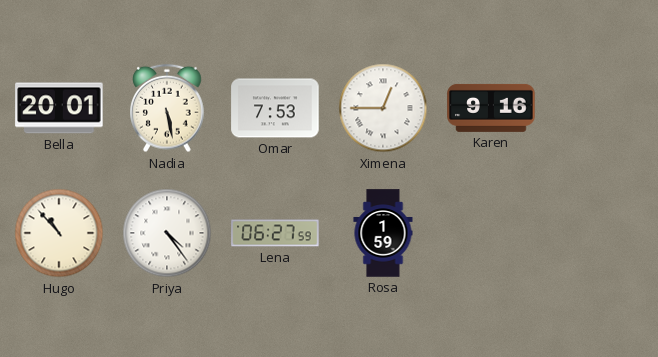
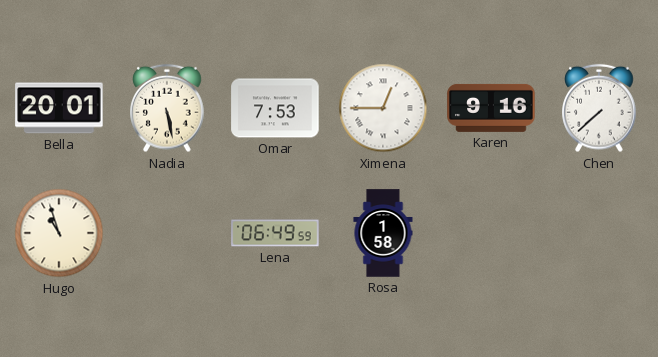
Chen: none -> 7:38
Hugo: 10:53 -> 10:57
Priya: 4:24 -> none
Lena: 06:27 -> 06:49
Rosa: 1:59 -> 1:58
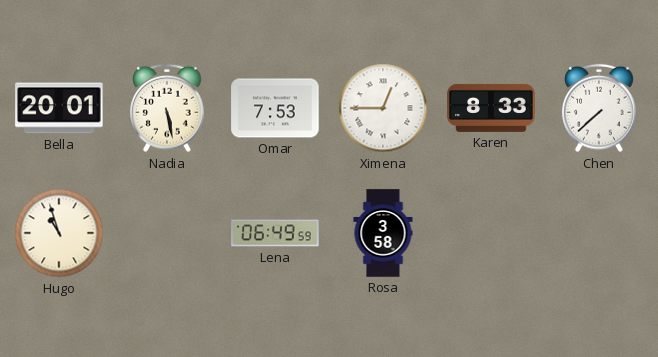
Karen: 9:16 -> 8:33
Rosa: 1:58 -> 3:58
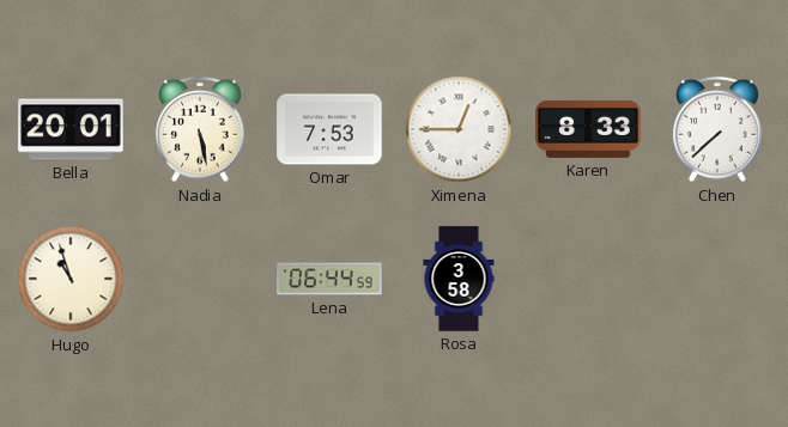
Lena: 06:49 -> 06:44
